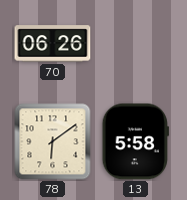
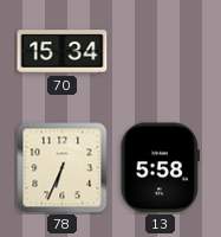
70: 06:26 -> 15:34
78: 6:09 -> 6:34
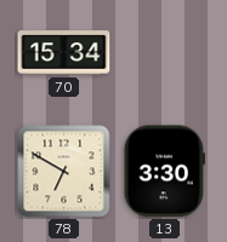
78: 6:34 -> 6:50
13: 5:58 -> 3:30
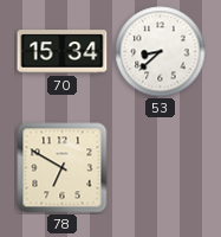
53: none -> 8:38
13: 3:30 -> none
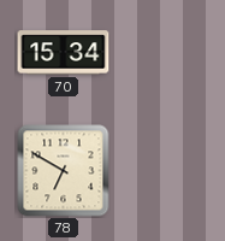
53: 8:38 -> none
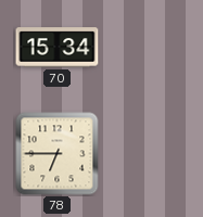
78: 6:50 -> 6:45
